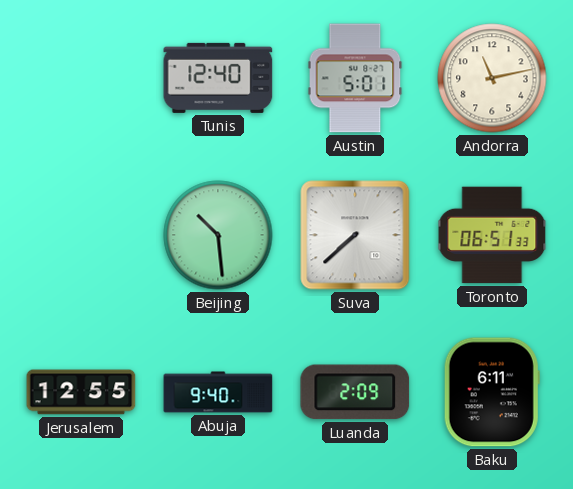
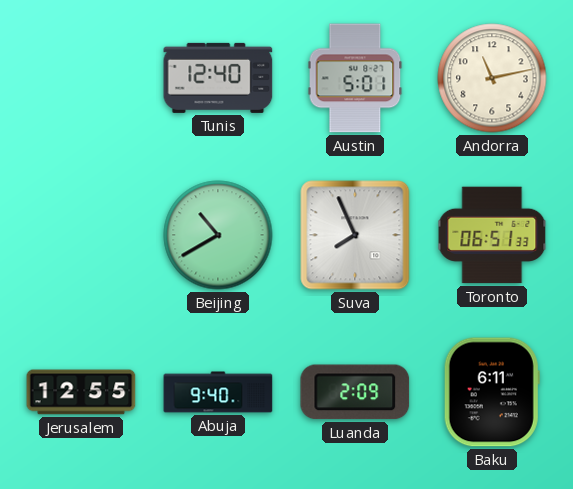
Beijing: 10:29 -> 10:40
Suva: 7:38 -> 7:56
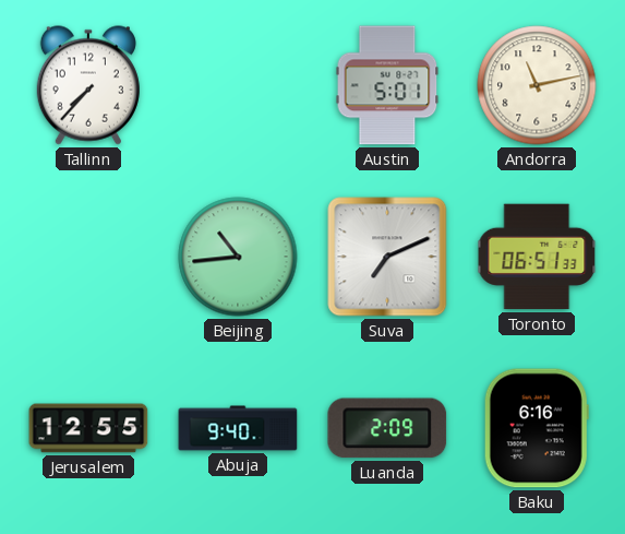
Tallinn: none -> 7:37
Tunis: 12:40 -> none
Beijing: 10:40 -> 10:44
Suva: 7:56 -> 7:11
Baku: 6:11 -> 6:16
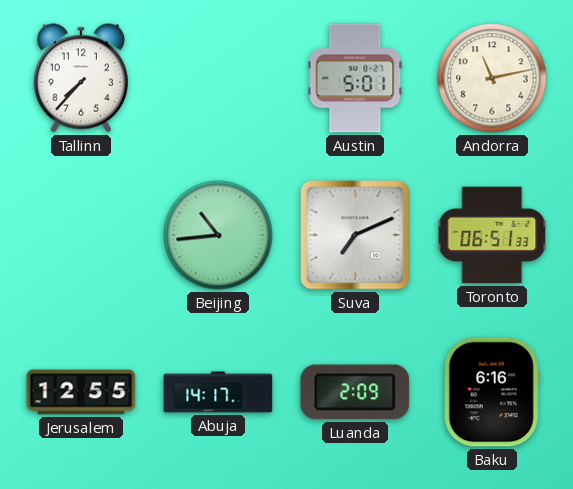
Abuja: 9:40 -> 14:17
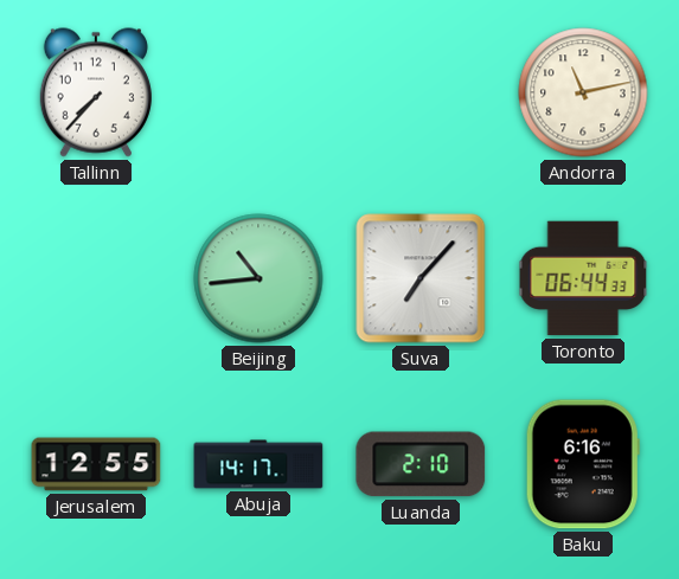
Austin: 5:01 -> none
Suva: 7:11 -> 7:07
Toronto: 06:51 -> 06:44
Luanda: 2:09 -> 2:10
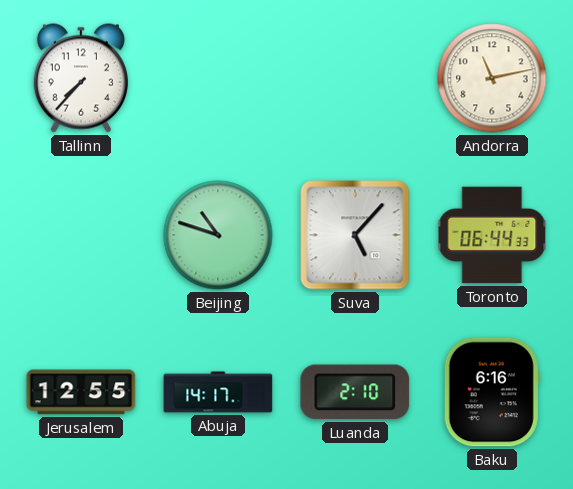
Beijing: 10:44 -> 10:48
Suva: 7:07 -> 5:07
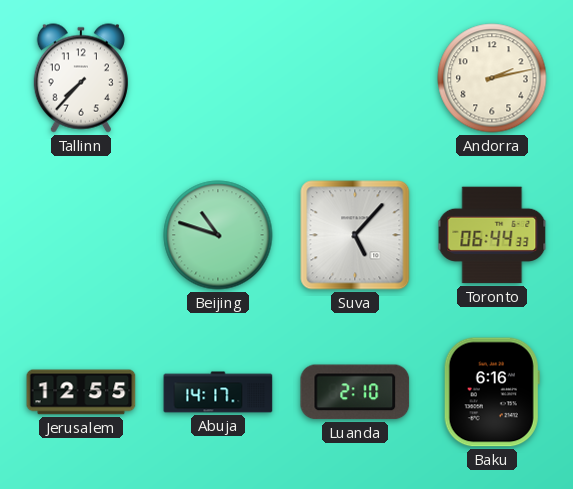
Andorra: 11:13 -> 2:13
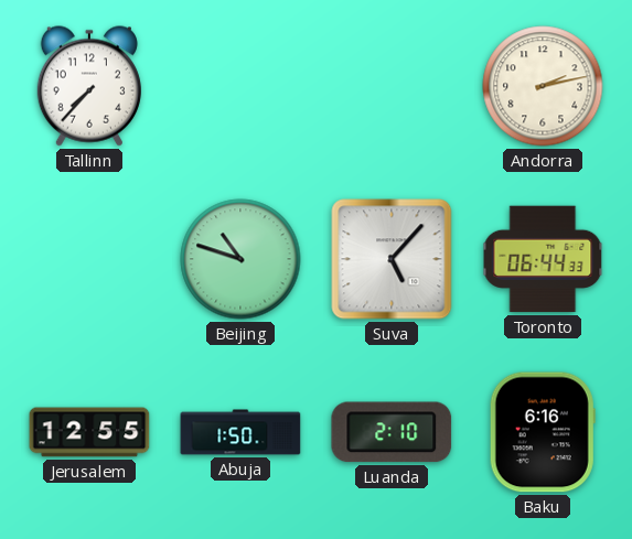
Abuja: 14:17 -> 1:50
